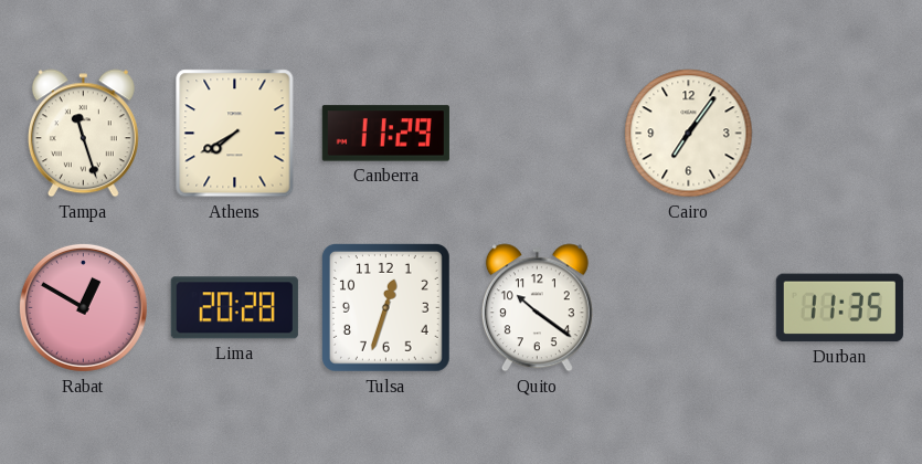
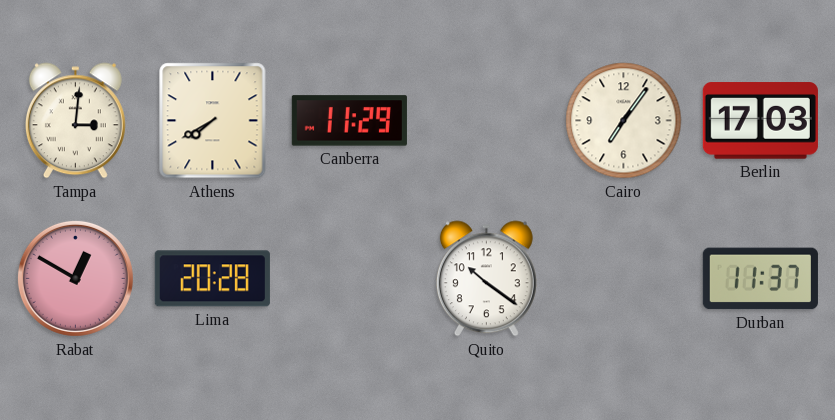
Tampa: 11:27 -> 3:01
Berlin: none -> 17:03
Tulsa: 12:33 -> none
Durban: 11:35 -> 11:37
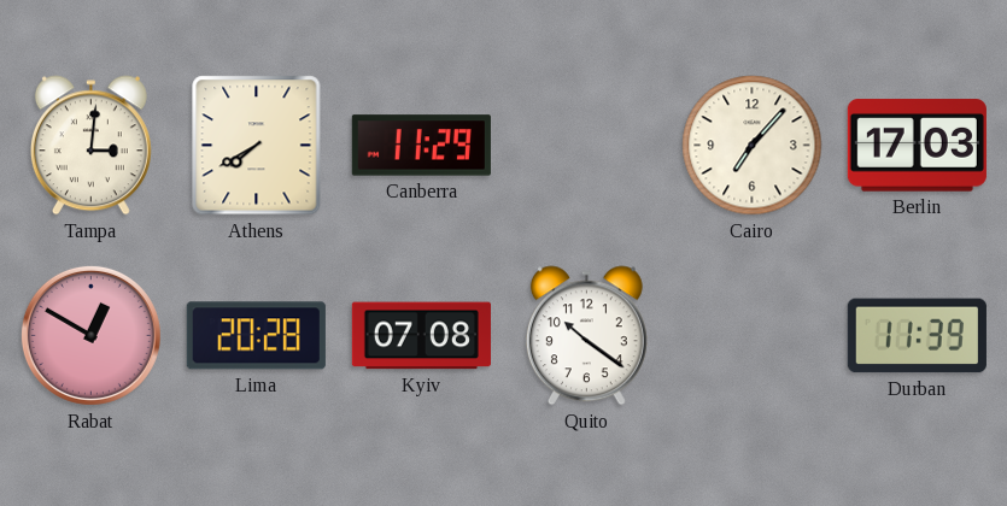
Cairo: 7:06 -> 7:07
Kyiv: none -> 07:08
Durban: 11:37 -> 11:39
